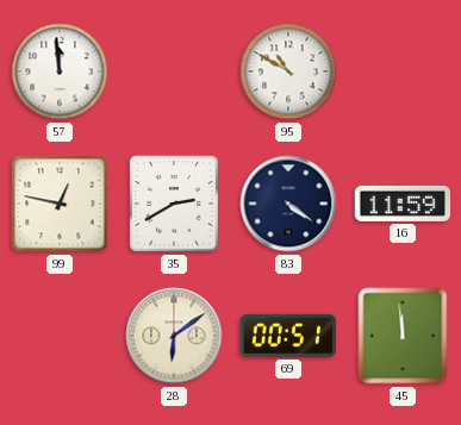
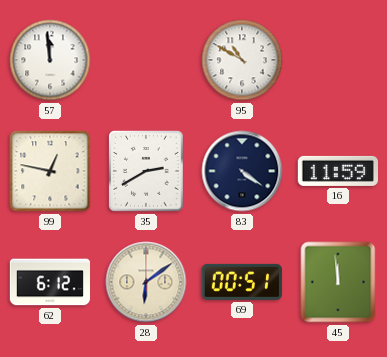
62: none -> 6:12
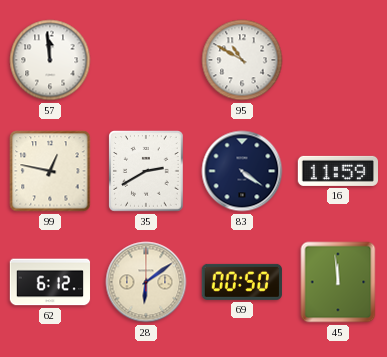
69: 00:51 -> 00:50
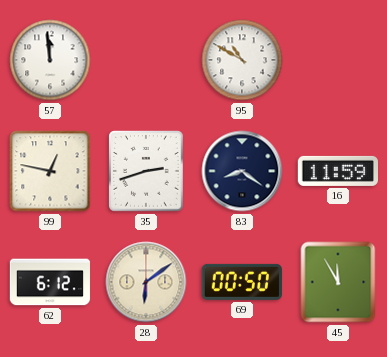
35: 2:40 -> 2:42
83: 4:21 -> 8:21
45: 11:59 -> 11:55
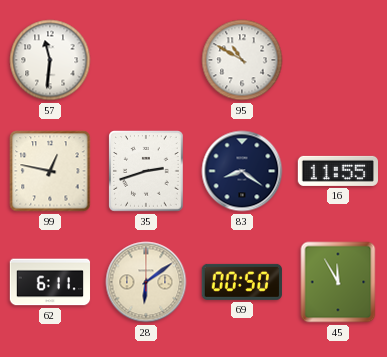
57: 11:59 -> 11:31
16: 11:59 -> 11:55
62: 6:12 -> 6:11
